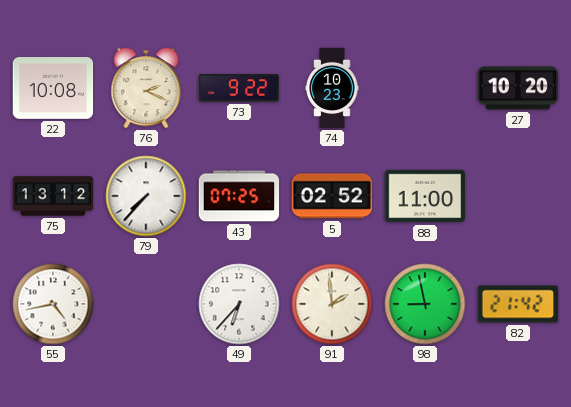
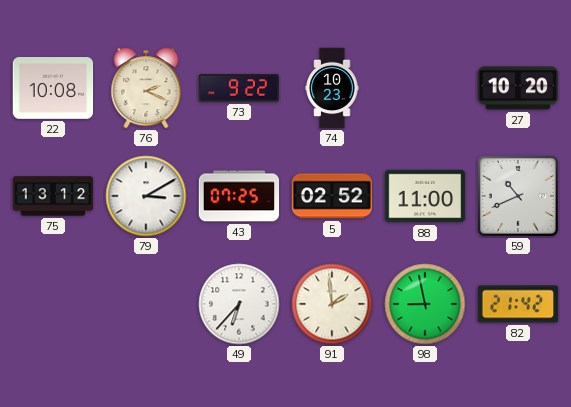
79: 7:37 -> 3:10
59: none -> 10:41
55: 4:43 -> none
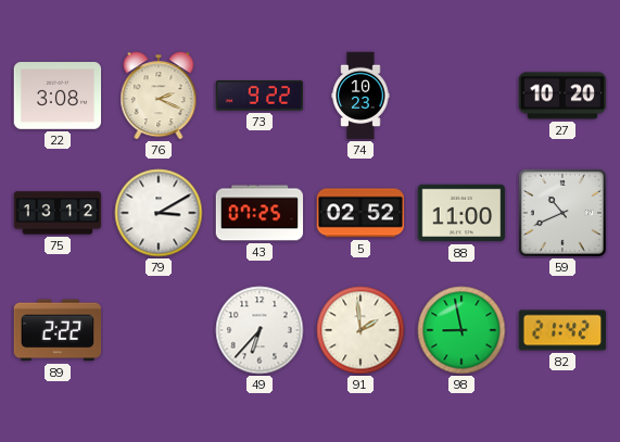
22: 10:08 -> 3:08
89: none -> 2:22
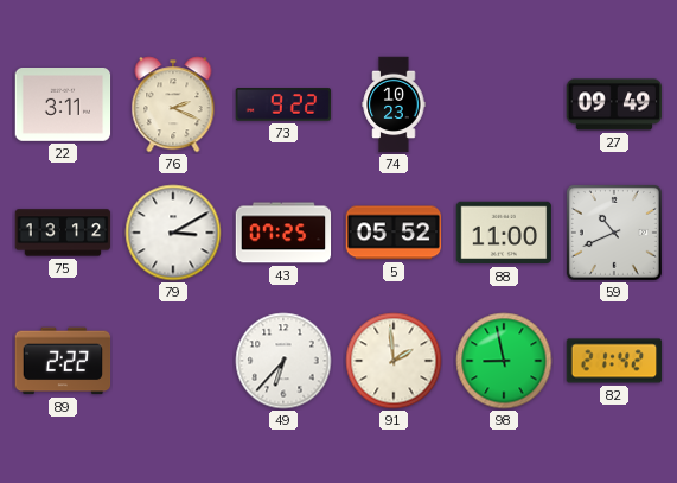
22: 3:08 -> 3:11
27: 10:20 -> 09:49
5: 02:52 -> 05:52
